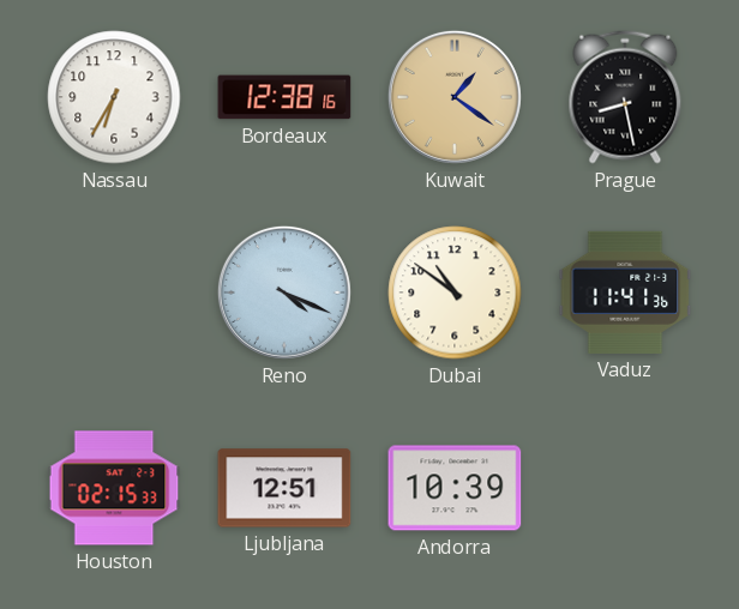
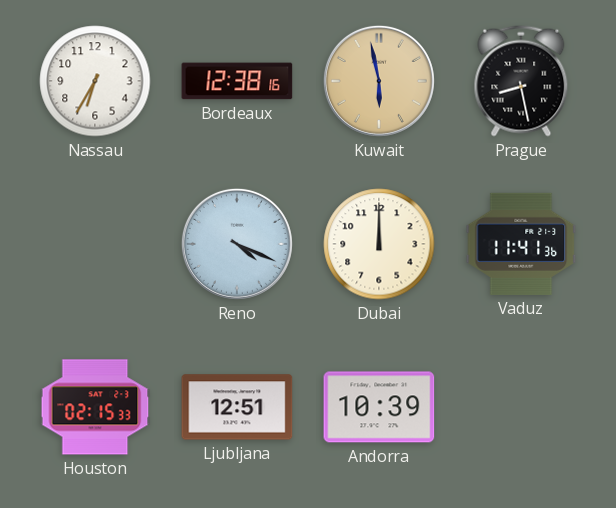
Kuwait: 1:21 -> 5:58
Dubai: 10:51 -> 12:00
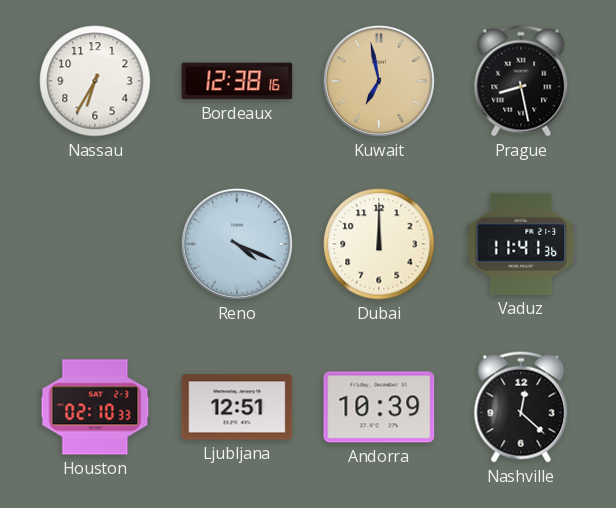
Kuwait: 5:58 -> 6:58
Houston: 02:15 -> 02:10
Nashville: none -> 12:22
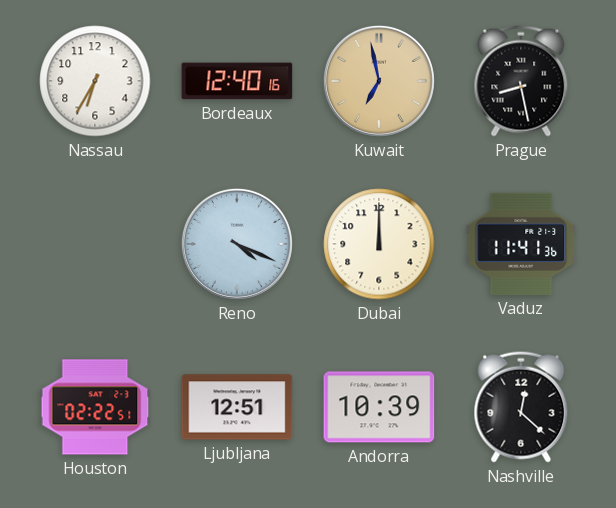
Bordeaux: 12:38 -> 12:40
Houston: 02:10 -> 02:22
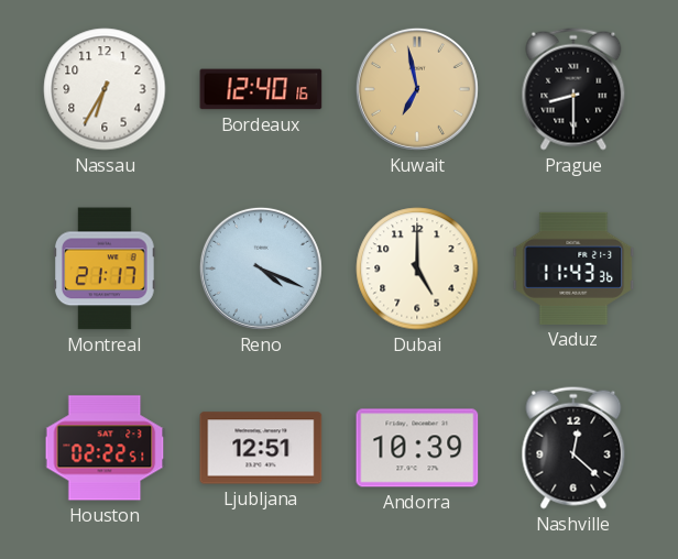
Prague: 8:28 -> 8:30
Montreal: none -> 21:17
Dubai: 12:00 -> 5:00
Vaduz: 11:41 -> 11:43
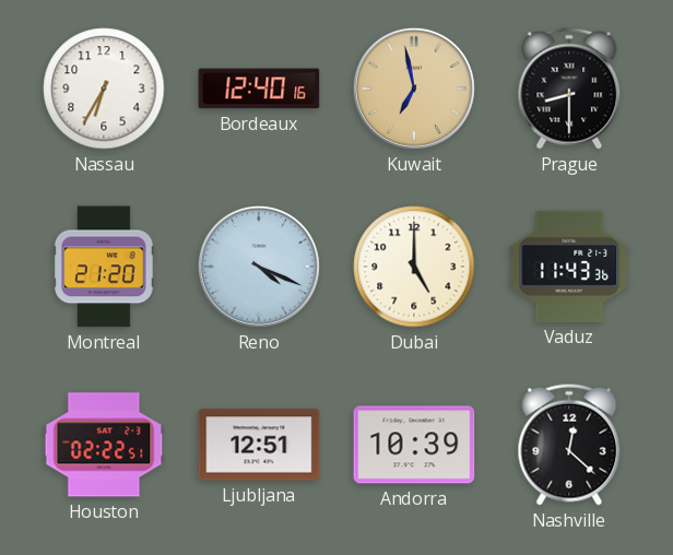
Montreal: 21:17 -> 21:20
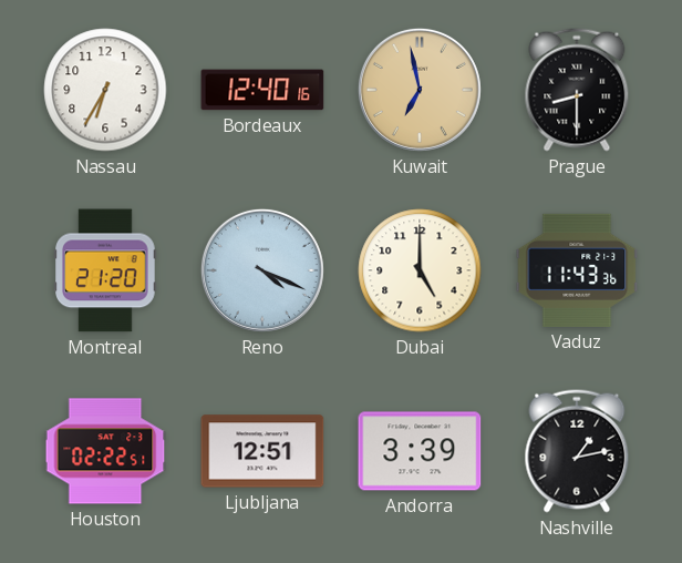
Andorra: 10:39 -> 3:39
Nashville: 12:22 -> 1:13
